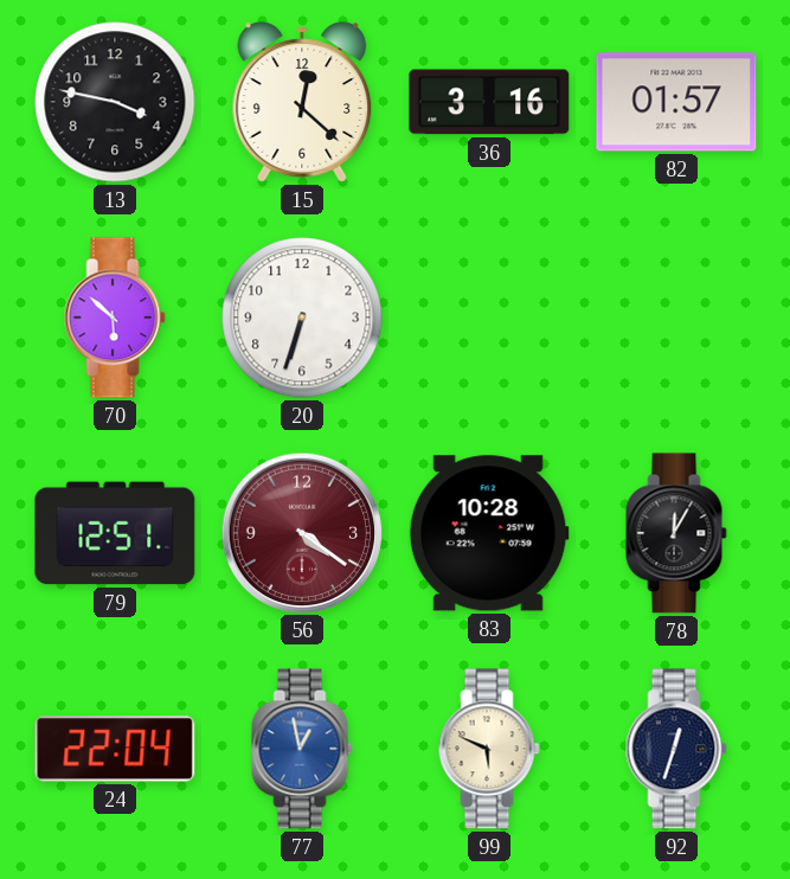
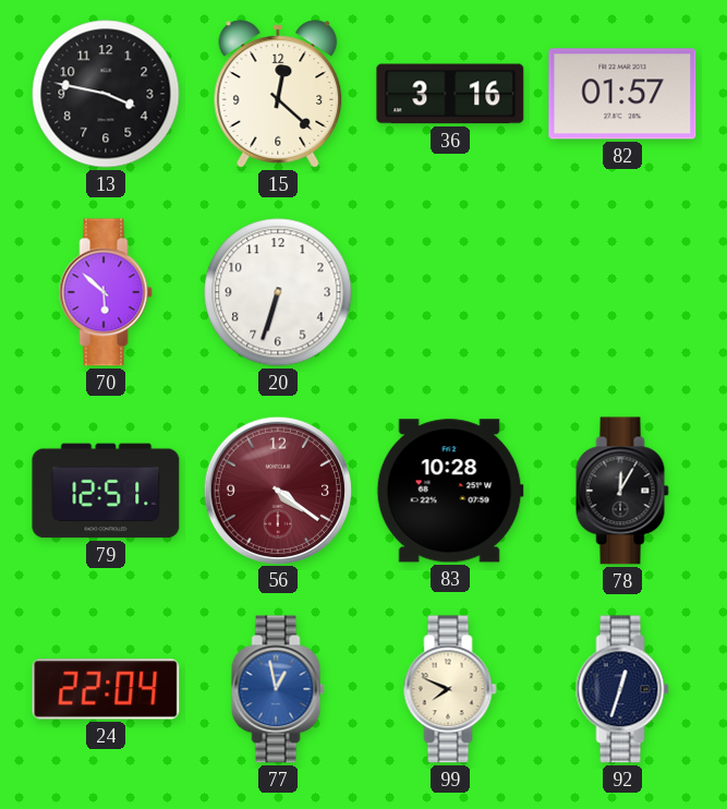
99: 5:49 -> 7:49
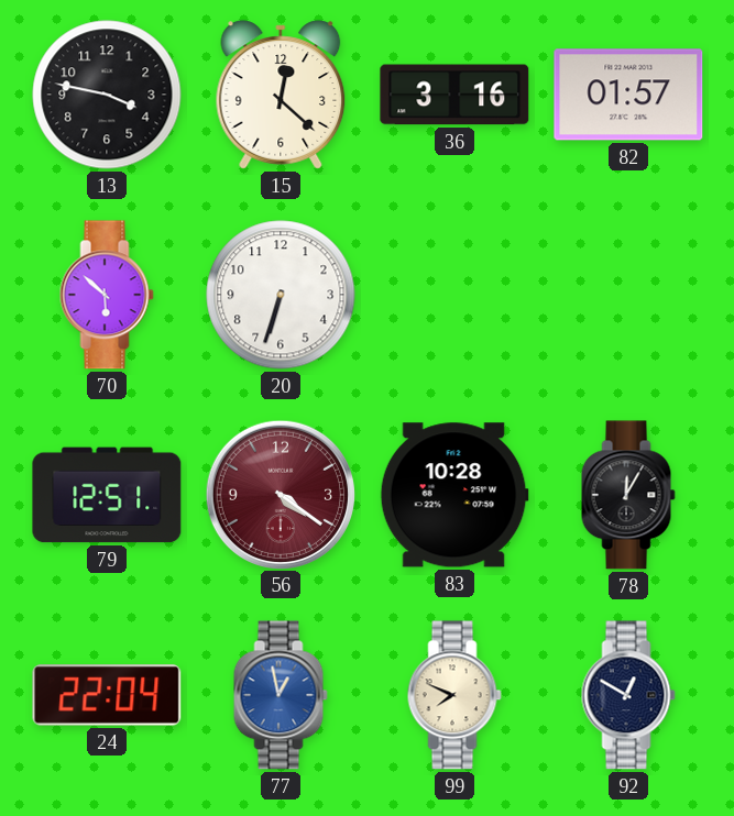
92: 12:33 -> 12:50
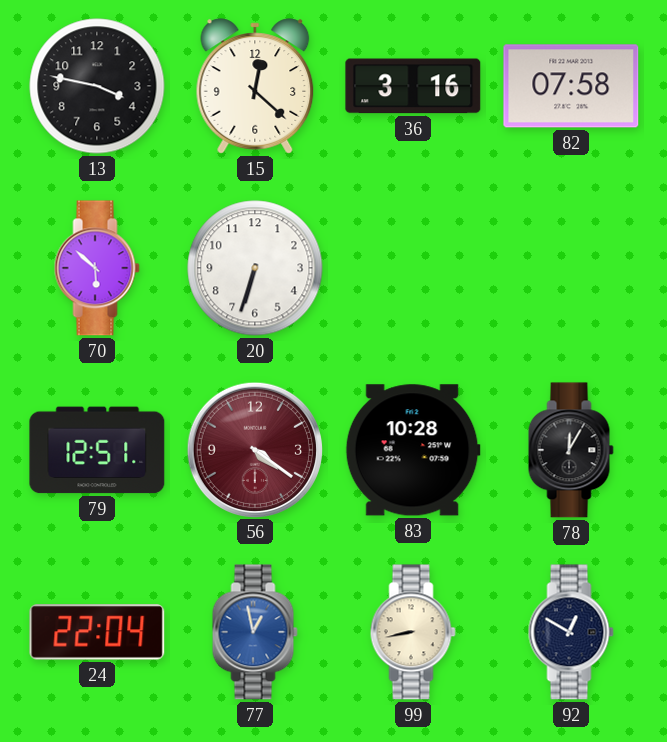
82: 01:57 -> 07:58
99: 7:49 -> 8:43
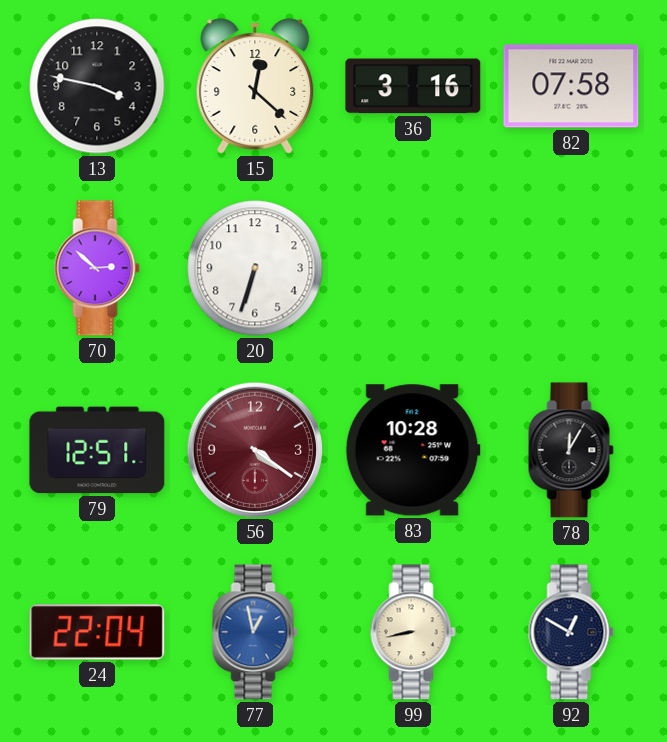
70: 5:52 -> 2:52
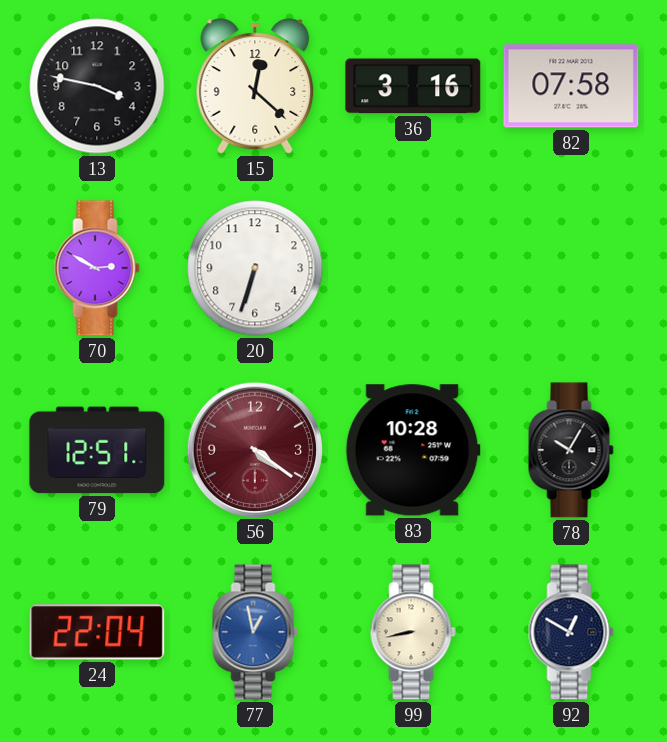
70: 2:52 -> 2:50
78: 12:05 -> 10:05
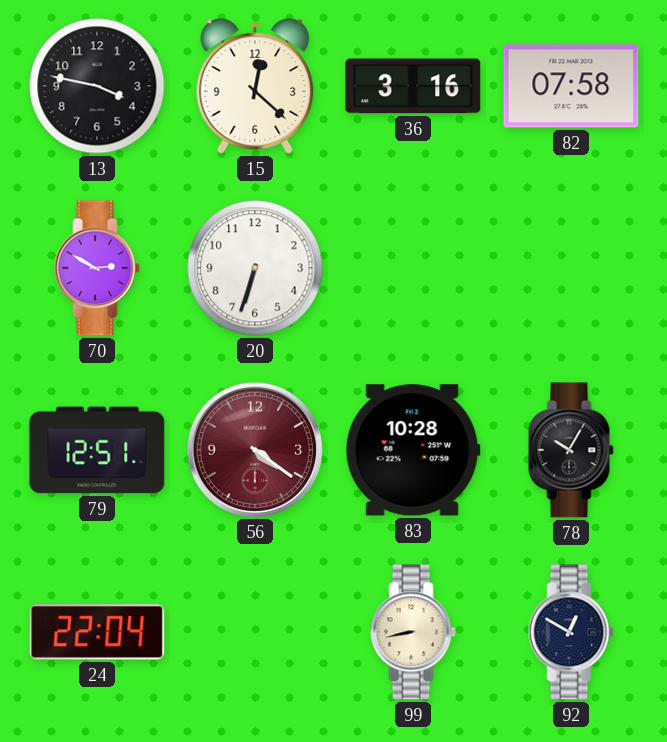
77: 12:58 -> none
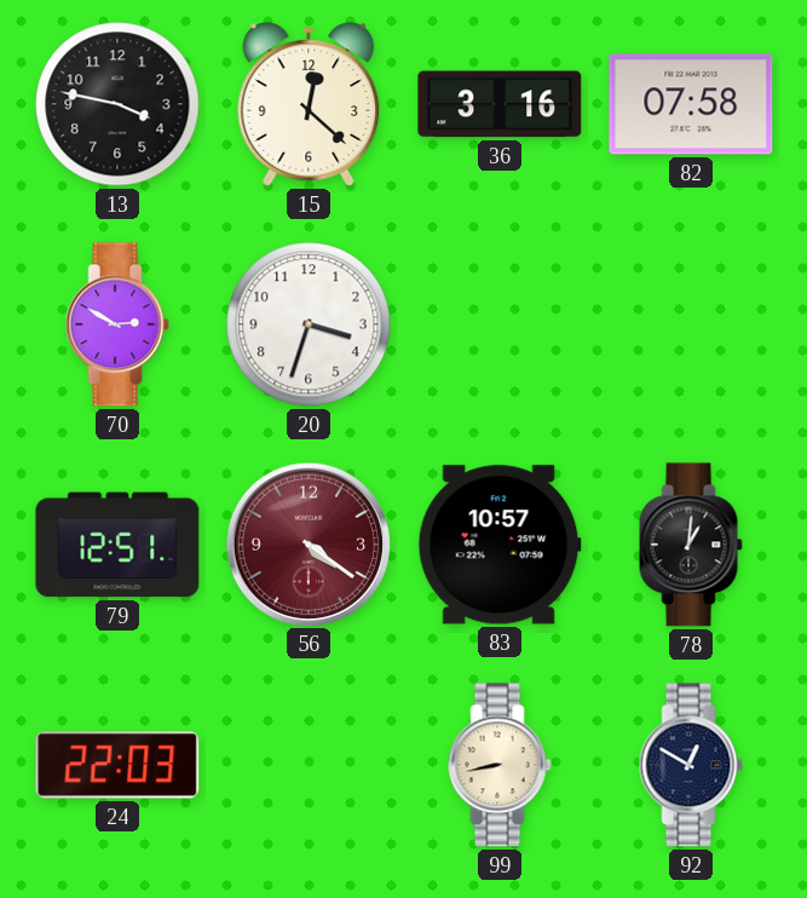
20: 6:33 -> 3:33
83: 10:28 -> 10:57
78: 10:05 -> 1:01
24: 22:04 -> 22:03
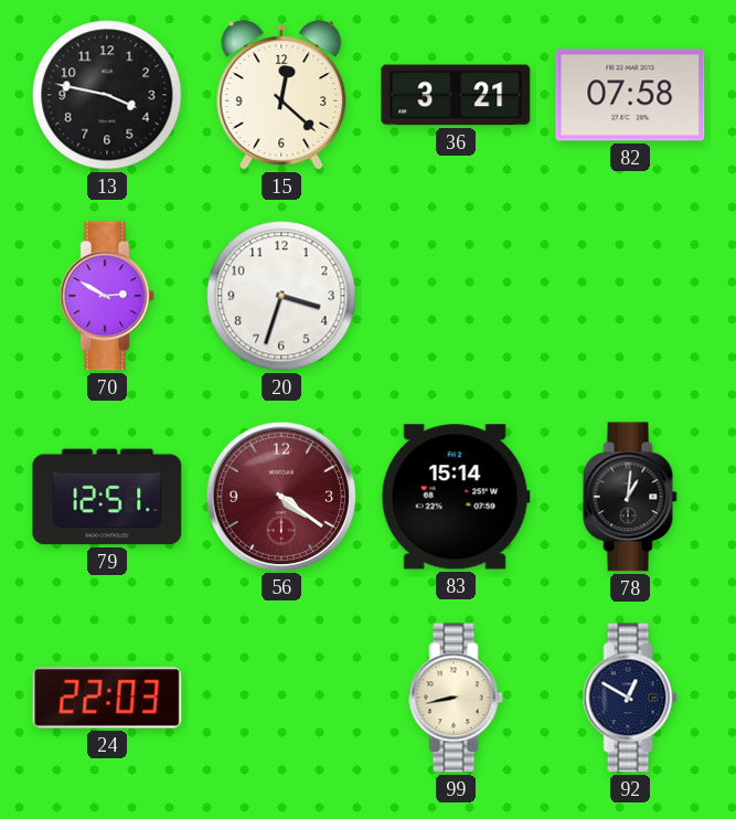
36: 3:16 -> 3:21
83: 10:57 -> 15:14
